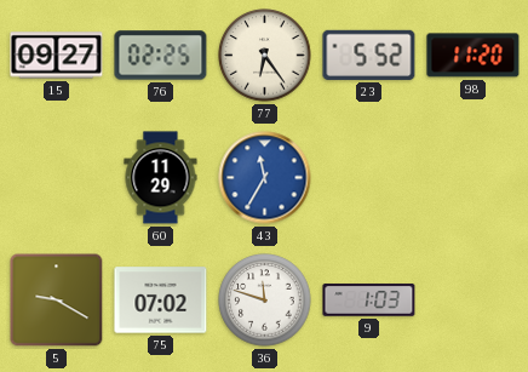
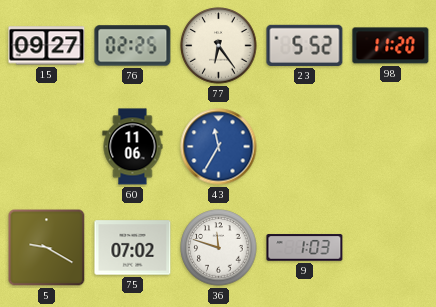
60: 11:29 -> 11:06
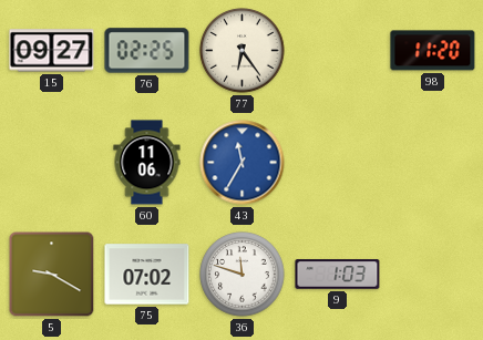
23: 5:52 -> none
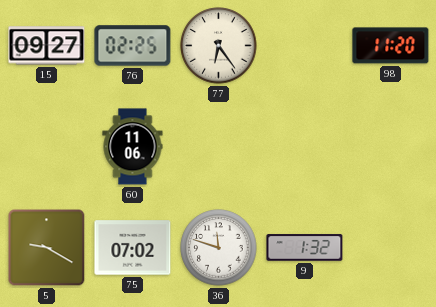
43: 11:35 -> none
9: 1:03 -> 1:32
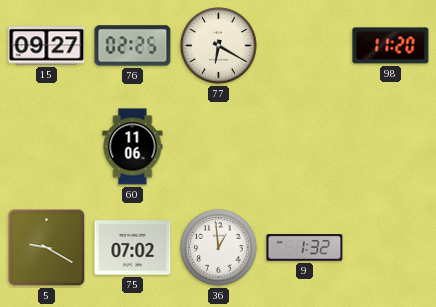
77: 6:24 -> 6:20
36: 11:48 -> 12:59
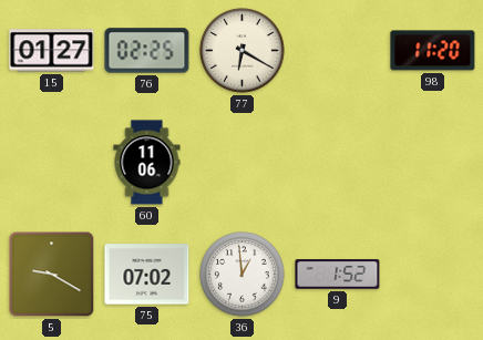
15: 09:27 -> 01:27
9: 1:32 -> 1:52
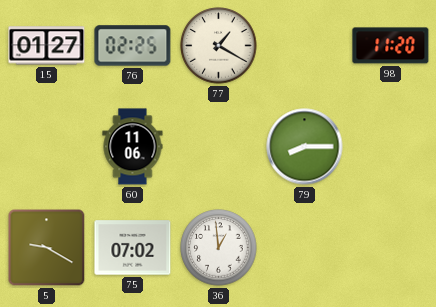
77: 6:20 -> 1:20
79: none -> 8:15
9: 1:52 -> none
